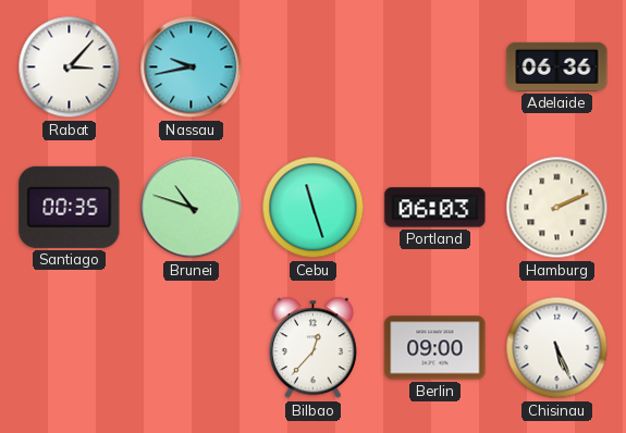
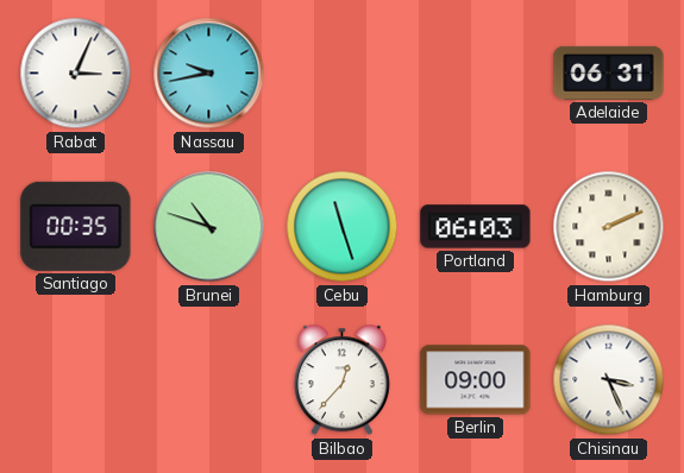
Rabat: 3:07 -> 3:04
Adelaide: 06:36 -> 06:31
Chisinau: 5:26 -> 3:26
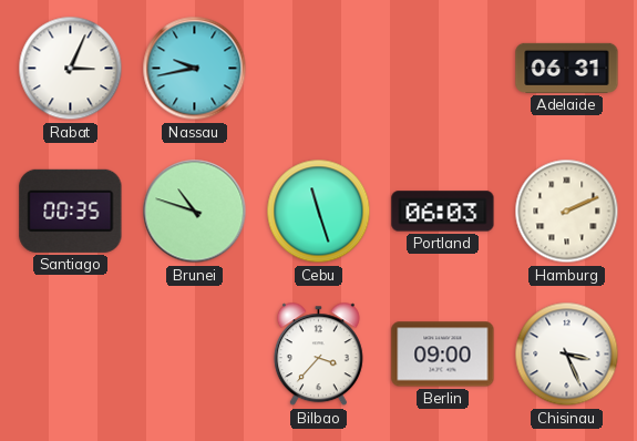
Bilbao: 12:37 -> 3:37
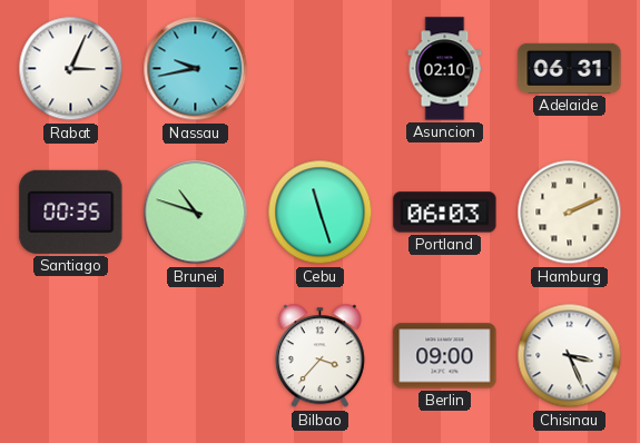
Asuncion: none -> 02:10
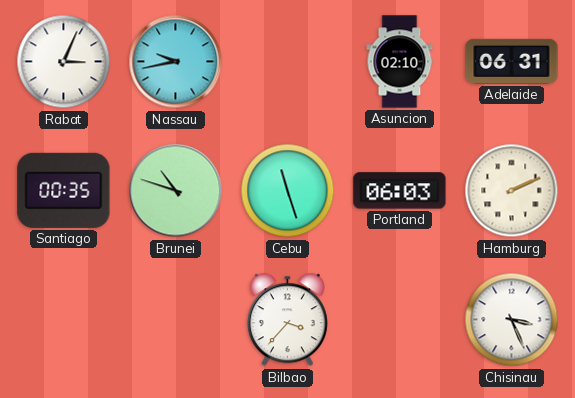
Berlin: 09:00 -> none
